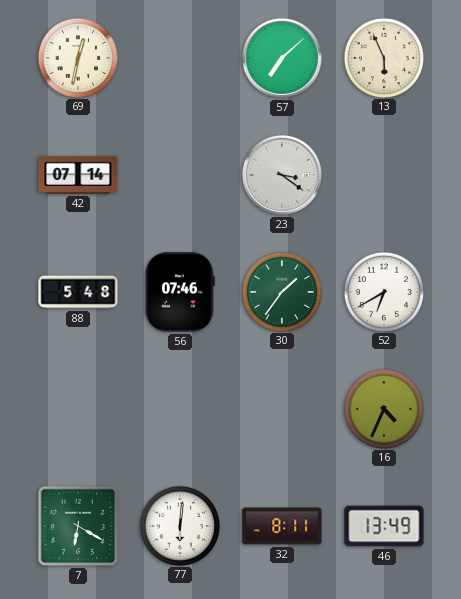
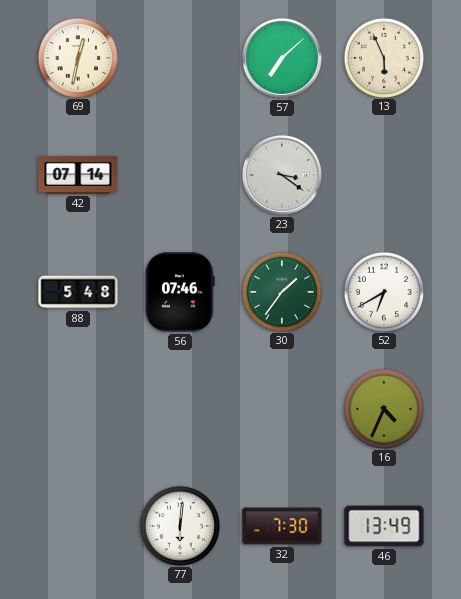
7: 6:20 -> none
32: 8:11 -> 7:30
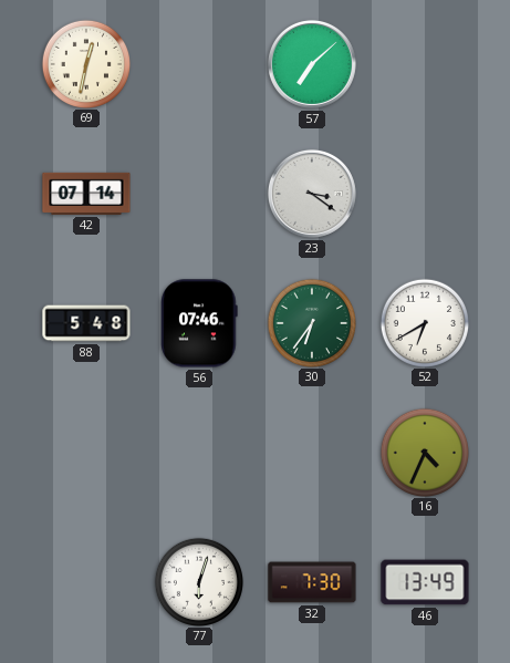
13: 5:56 -> none
30: 1:36 -> 6:36
77: 6:01 -> 6:03
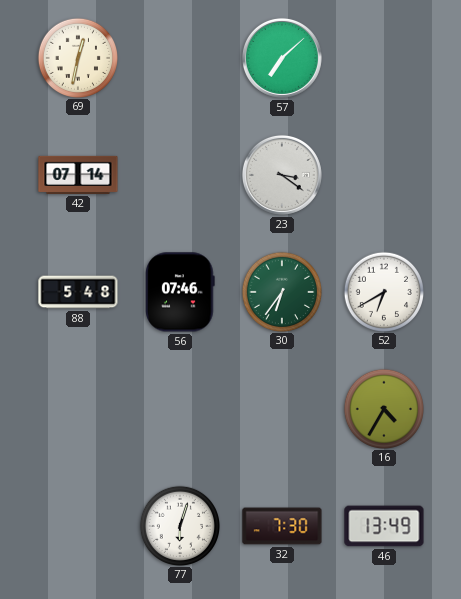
16: 4:34 -> 4:35
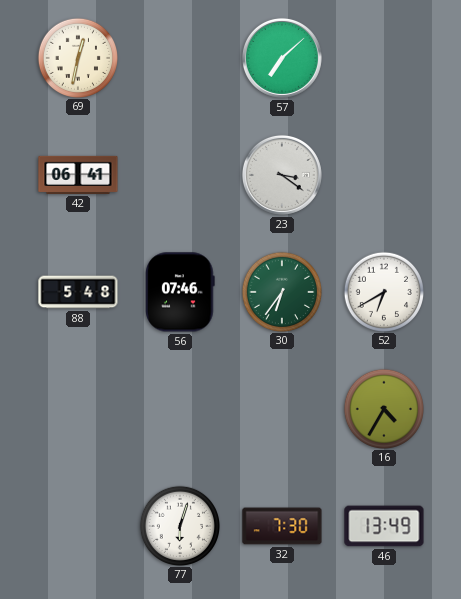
42: 07:14 -> 06:41
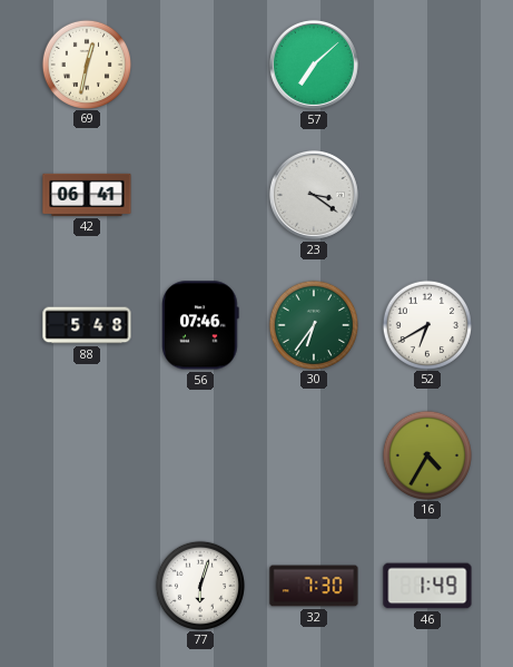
46: 13:49 -> 1:49
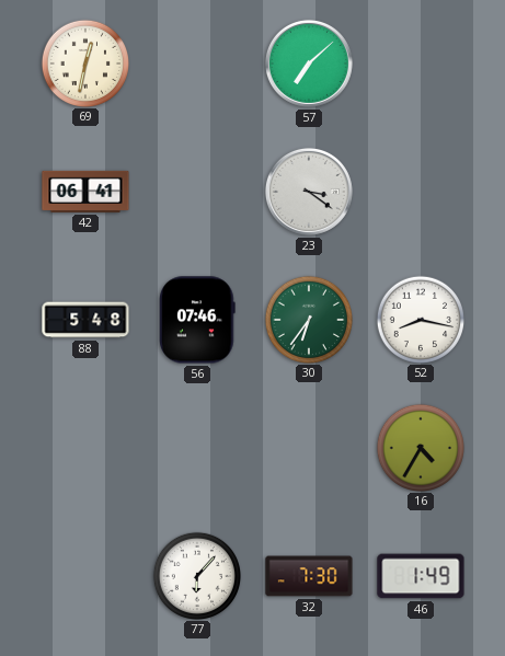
52: 6:40 -> 8:17
77: 6:03 -> 6:07
